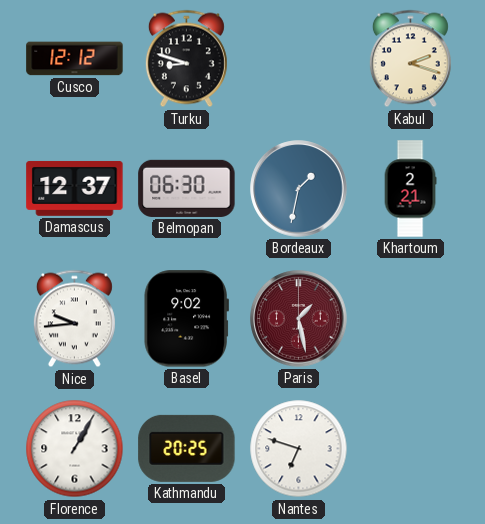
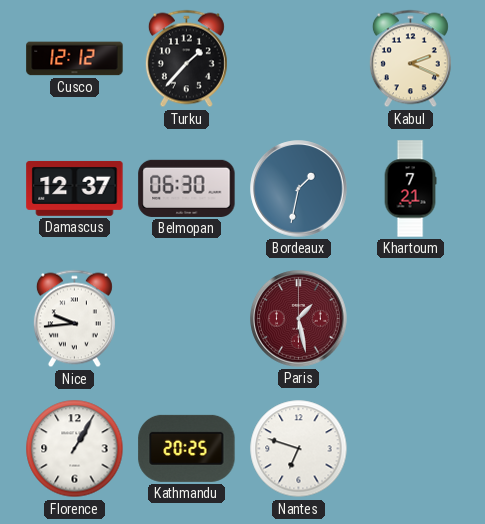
Turku: 8:48 -> 1:37
Kabul: 2:18 -> 2:19
Khartoum: 2:21 -> 7:21
Basel: 9:02 -> none
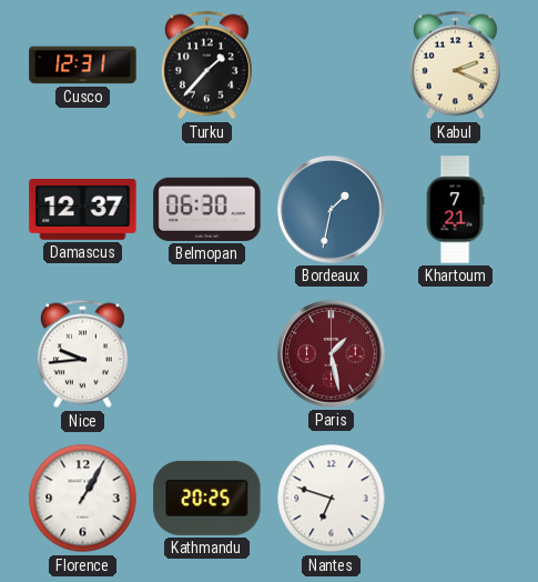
Cusco: 12:12 -> 12:31
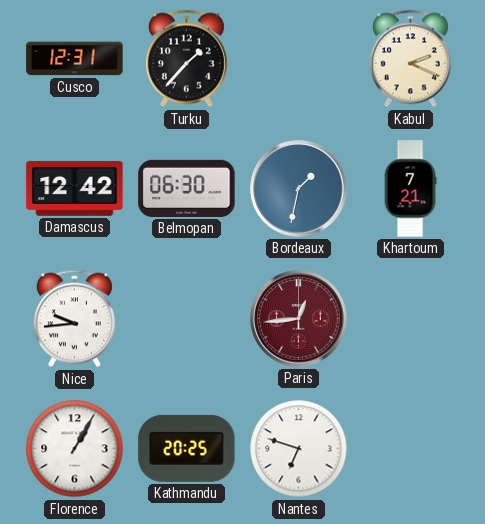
Damascus: 12:37 -> 12:42
Paris: 1:28 -> 12:44
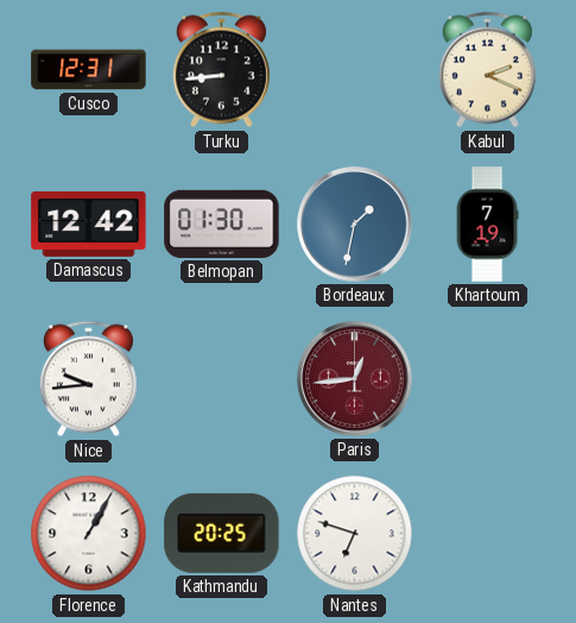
Turku: 1:37 -> 8:44
Belmopan: 06:30 -> 01:30
Khartoum: 7:21 -> 7:19
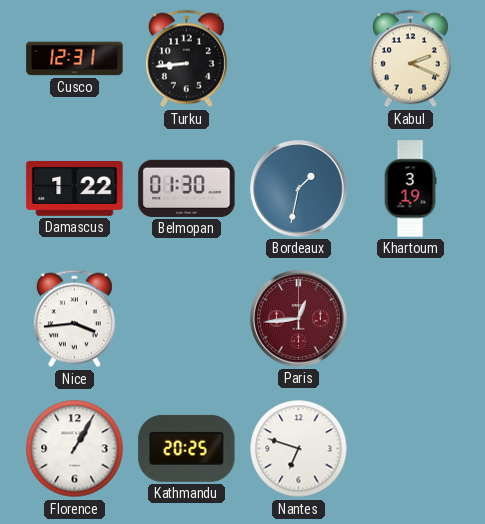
Damascus: 12:42 -> 1:22
Khartoum: 7:19 -> 3:19
Nice: 9:44 -> 3:44
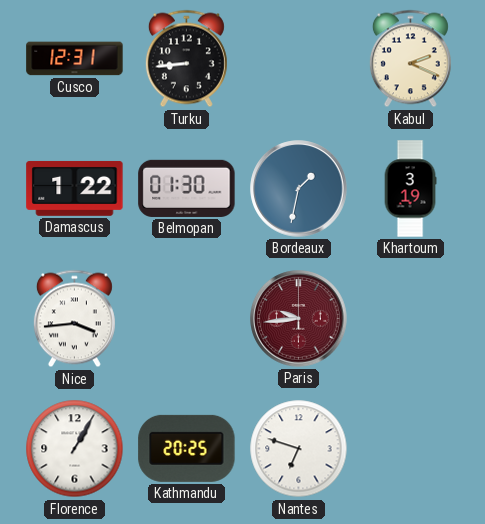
Paris: 12:44 -> 9:44
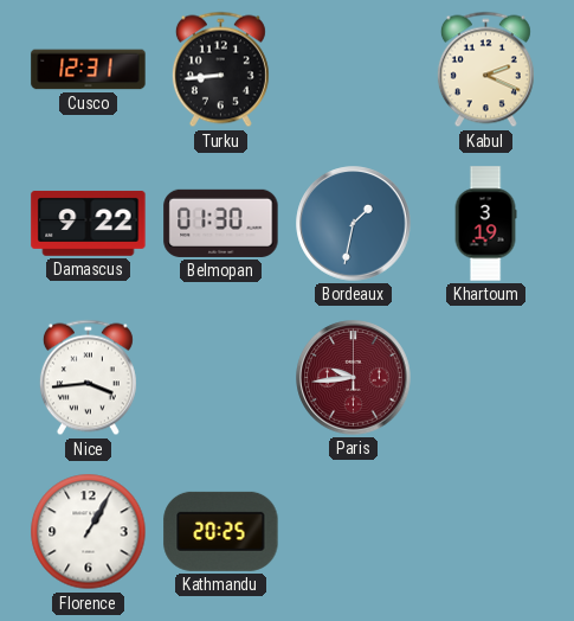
Damascus: 1:22 -> 9:22
Nantes: 6:48 -> none
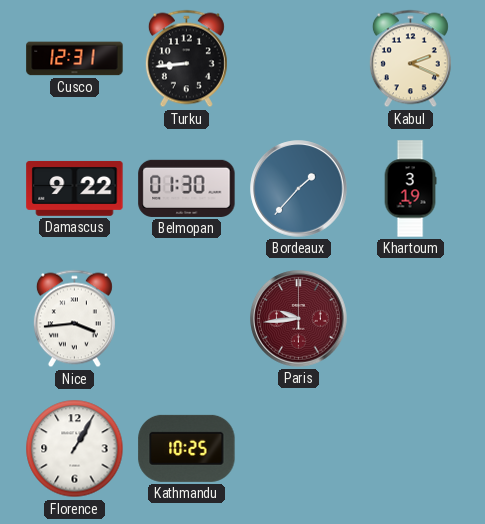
Bordeaux: 1:32 -> 1:37
Kathmandu: 20:25 -> 10:25
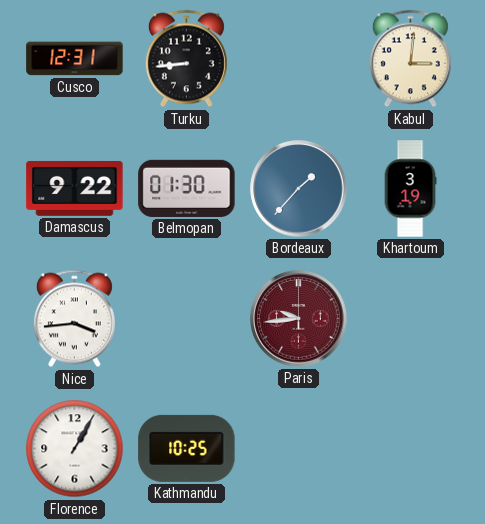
Kabul: 2:19 -> 3:01
